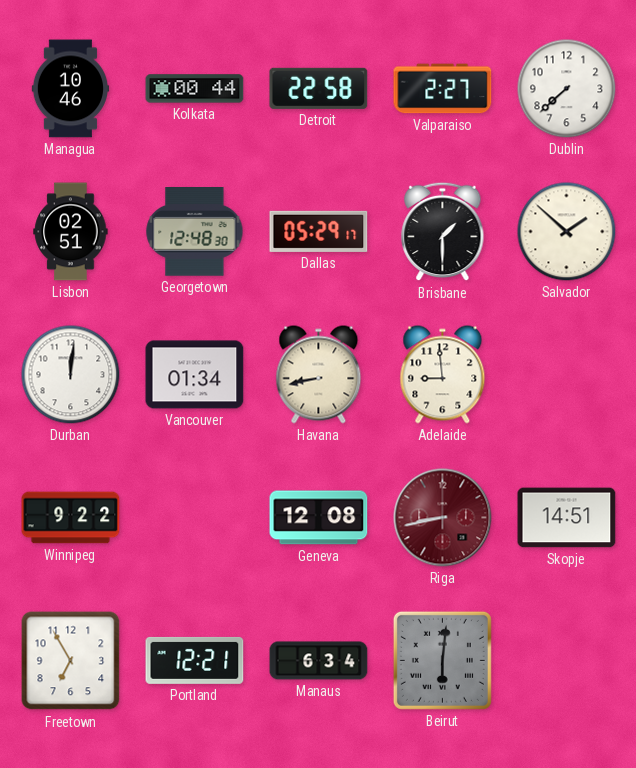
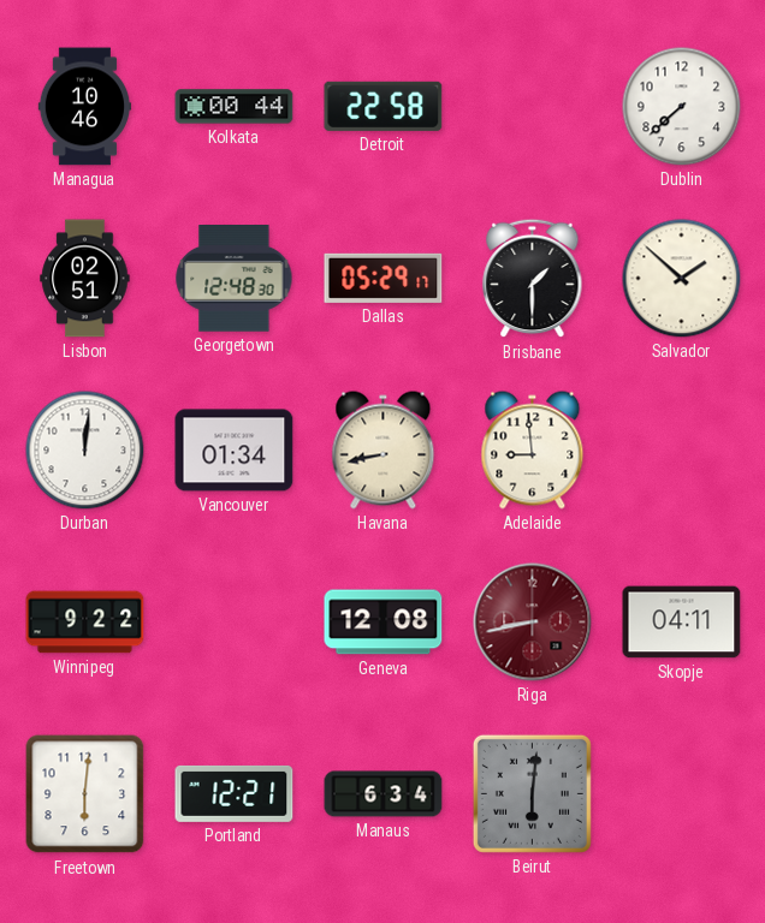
Valparaiso: 2:27 -> none
Skopje: 14:51 -> 04:11
Freetown: 6:55 -> 6:01
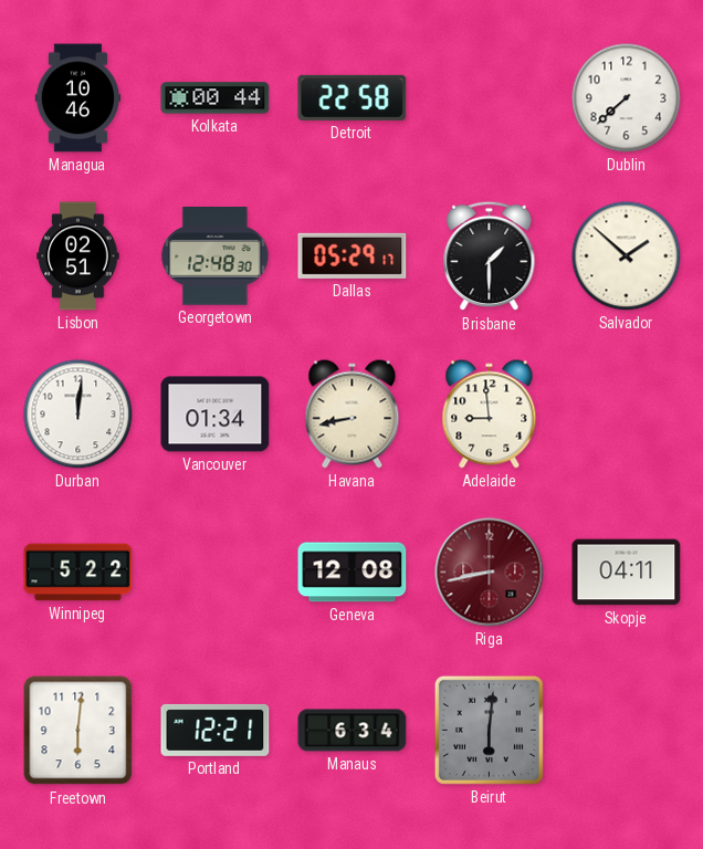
Winnipeg: 9:22 -> 5:22
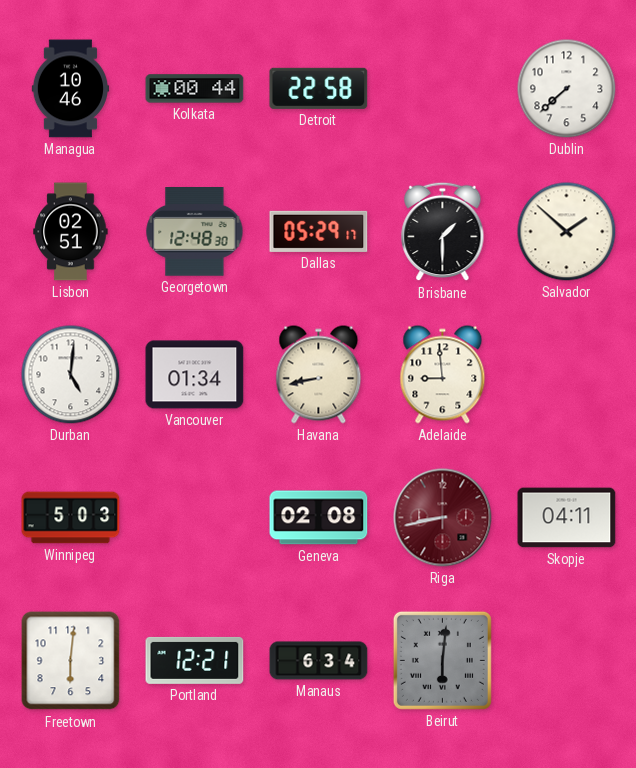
Durban: 12:01 -> 5:01
Winnipeg: 5:22 -> 5:03
Geneva: 12:08 -> 02:08
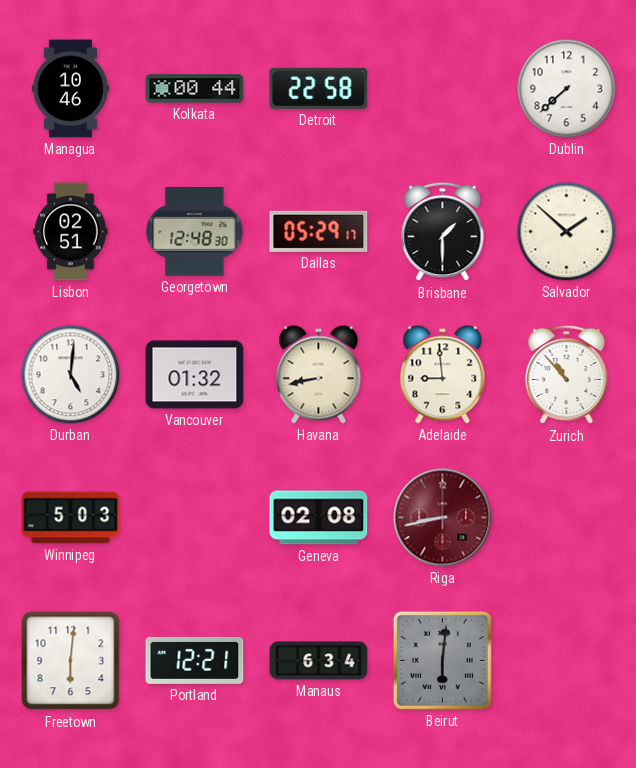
Vancouver: 01:34 -> 01:32
Zurich: none -> 10:53
Skopje: 04:11 -> none
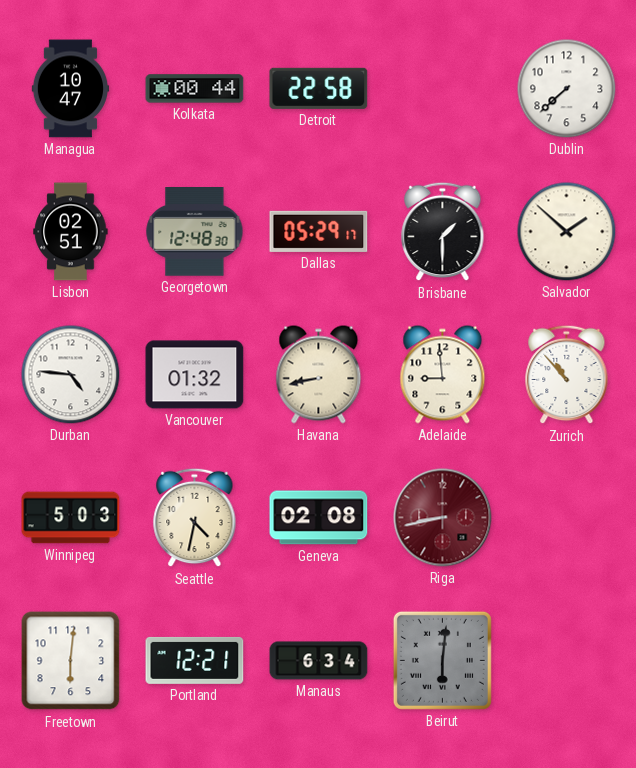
Managua: 10:46 -> 10:47
Durban: 5:01 -> 4:46
Seattle: none -> 4:32
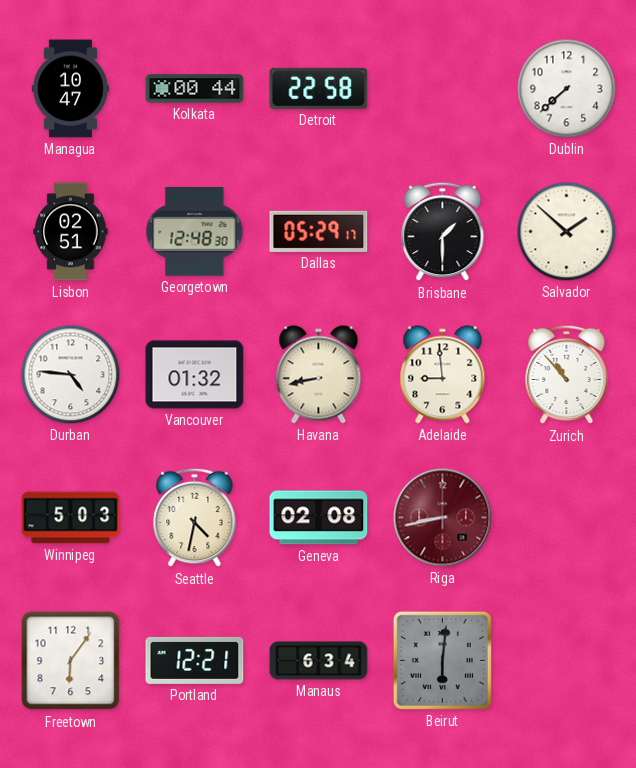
Freetown: 6:01 -> 6:06
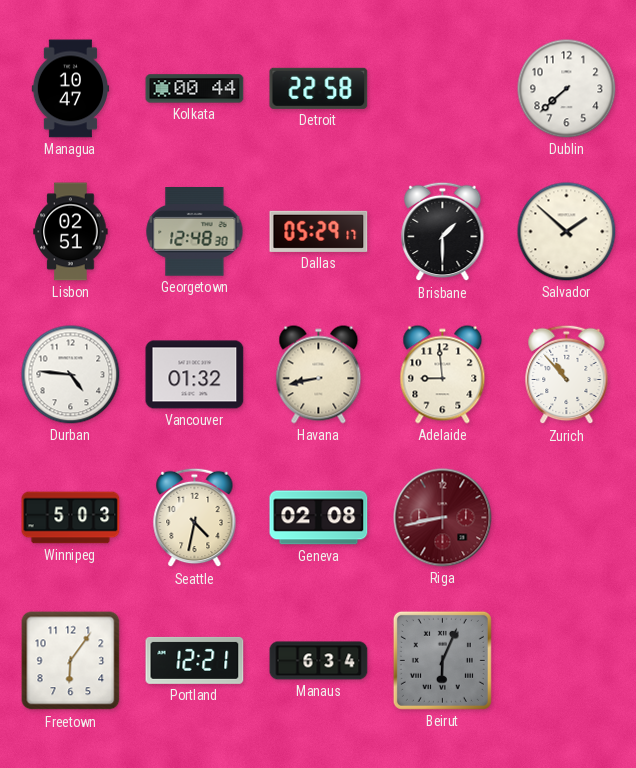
Beirut: 6:01 -> 6:04
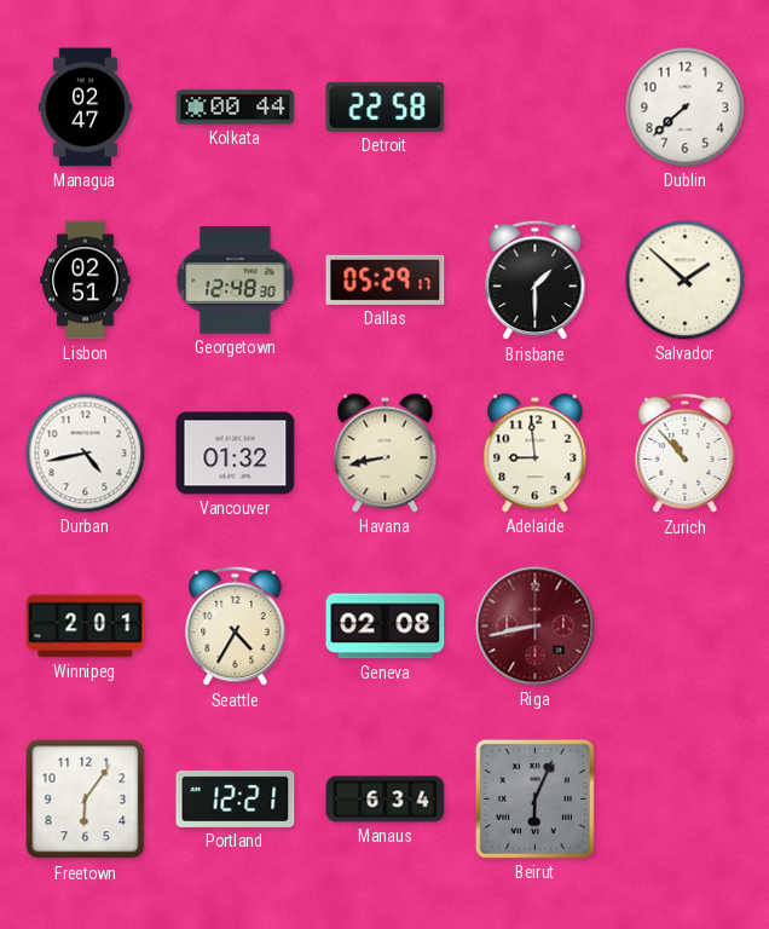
Managua: 10:47 -> 02:47
Durban: 4:46 -> 4:43
Winnipeg: 5:03 -> 2:01
Seattle: 4:32 -> 4:35
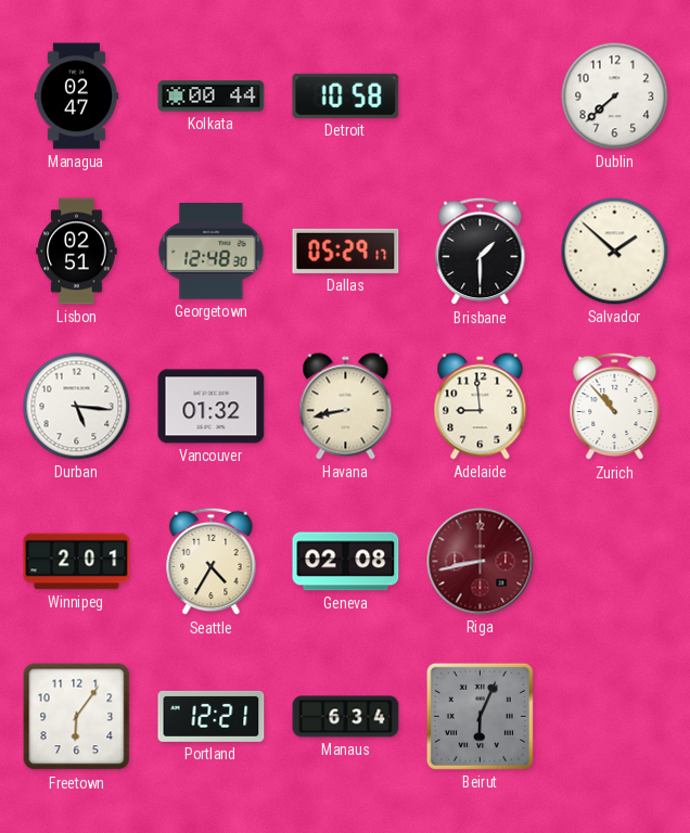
Detroit: 22:58 -> 10:58
Durban: 4:43 -> 5:16
